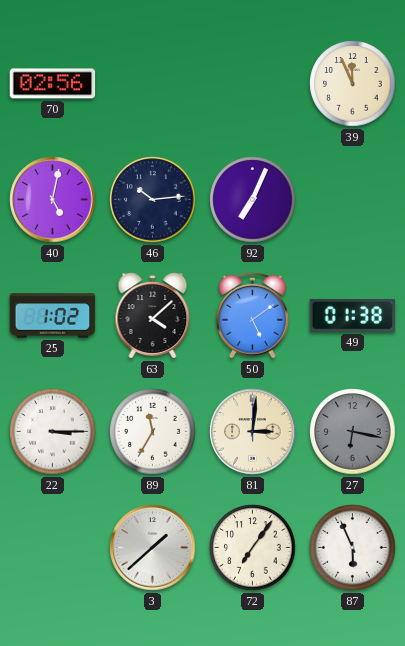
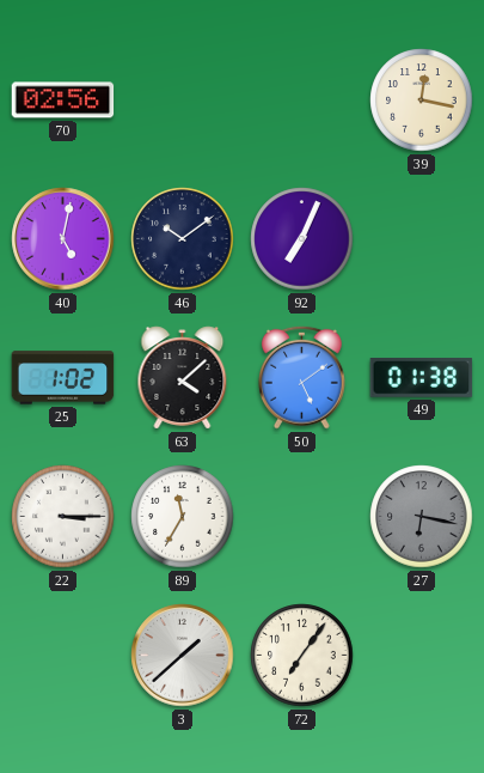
39: 11:56 -> 12:17
46: 10:14 -> 10:09
81: 3:01 -> none
87: 5:56 -> none
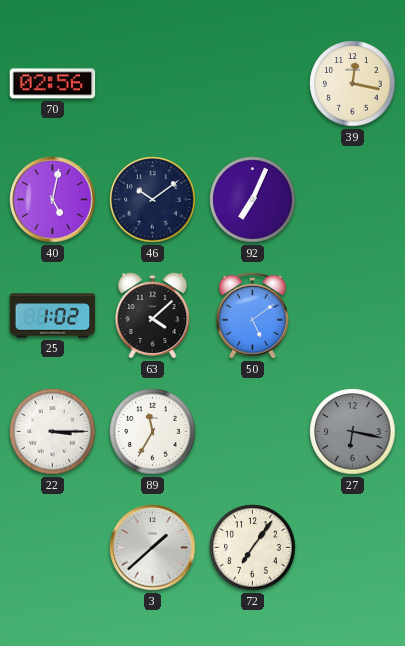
49: 01:38 -> none
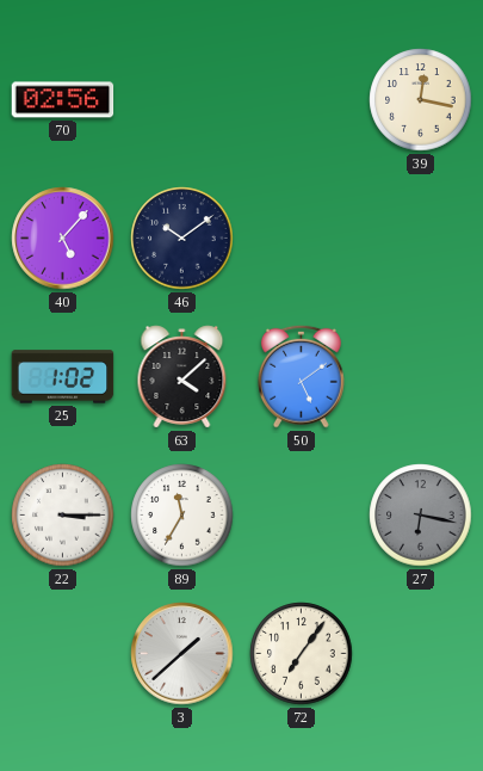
40: 5:02 -> 5:07
92: 7:04 -> none
